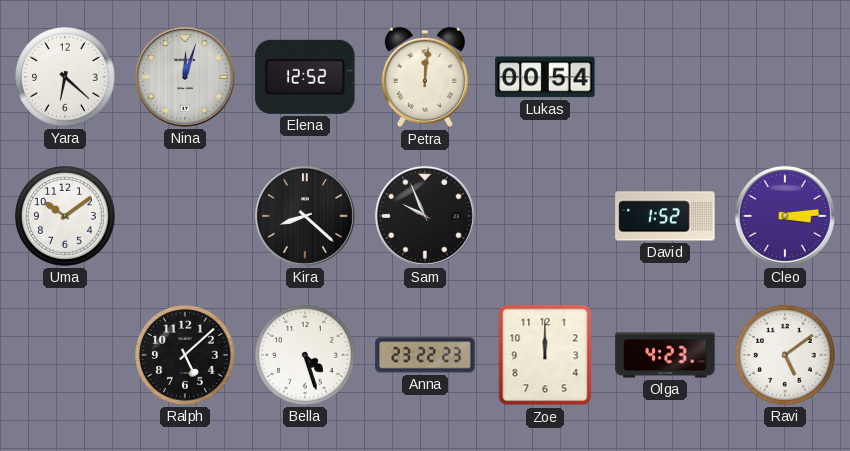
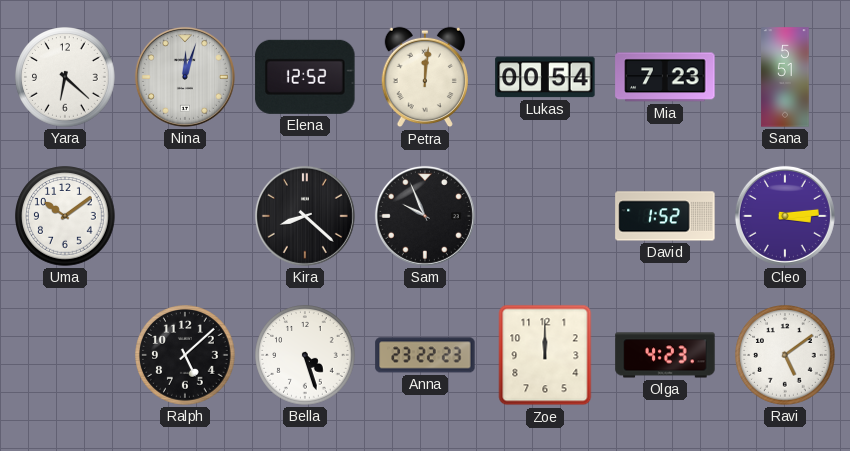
Mia: none -> 7:23
Sana: none -> 5:51
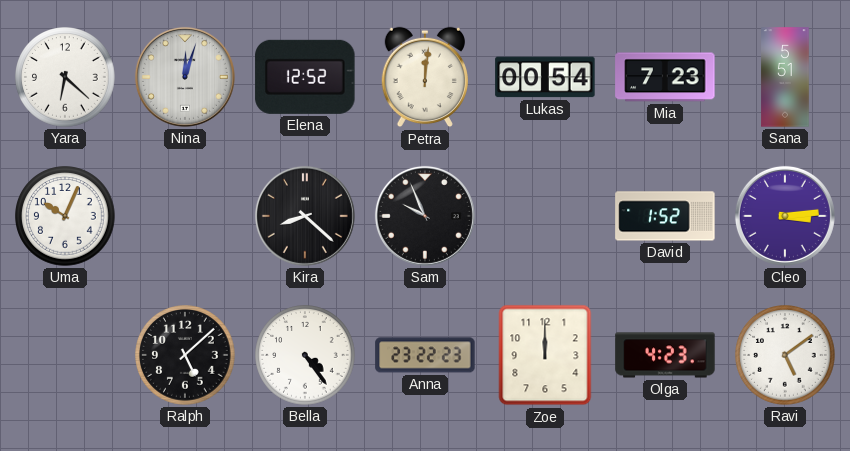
Uma: 10:09 -> 10:04
Bella: 4:27 -> 4:24
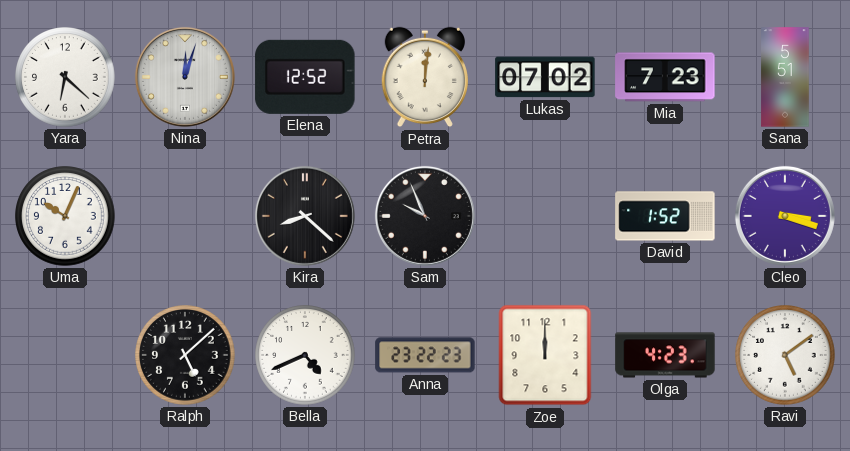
Lukas: 00:54 -> 07:02
Cleo: 3:14 -> 3:18
Bella: 4:24 -> 4:41
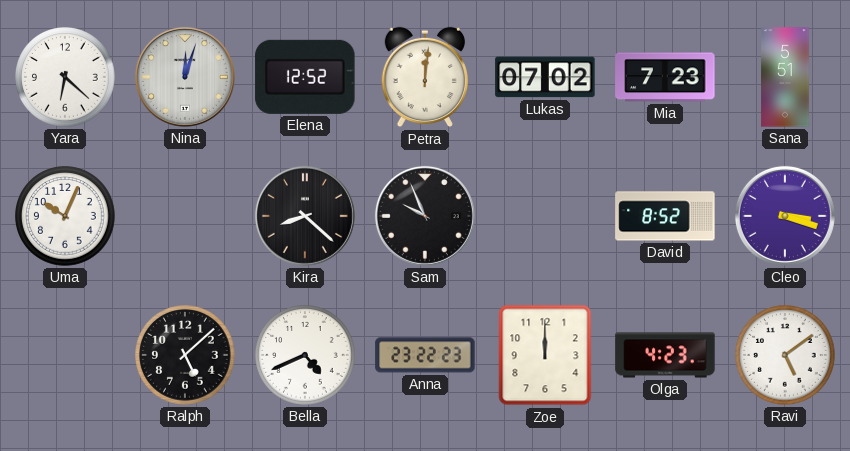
David: 1:52 -> 8:52
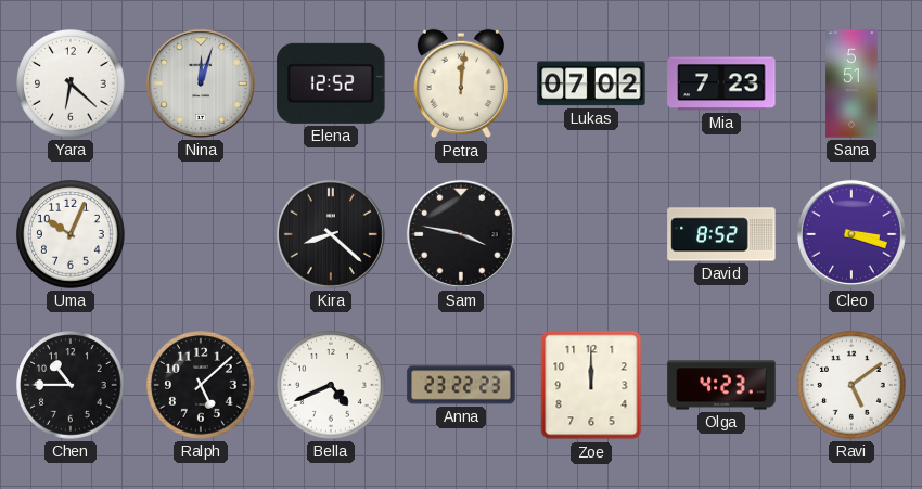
Sam: 9:56 -> 3:47
Chen: none -> 10:45
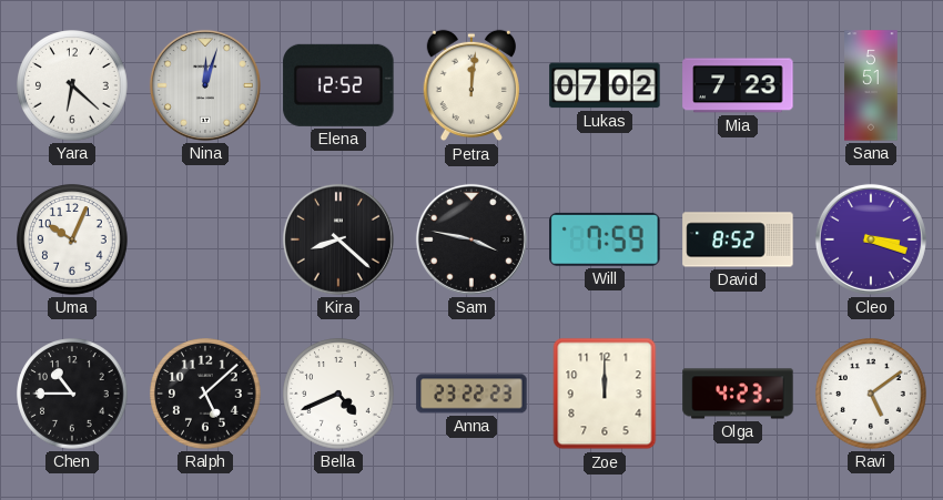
Will: none -> 7:59
